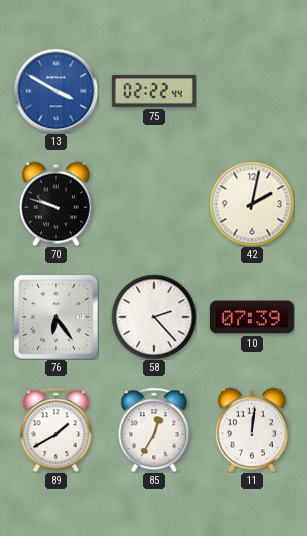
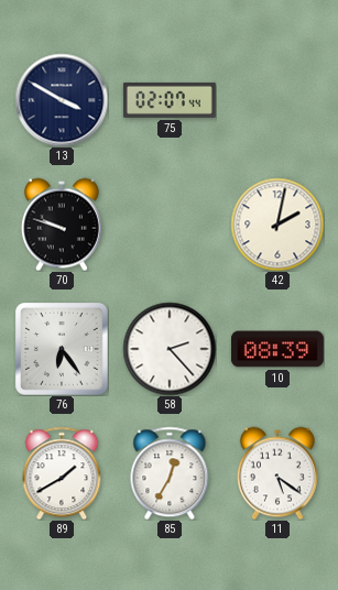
13 dial: blue -> navy
75: 02:22 -> 02:07
10: 07:39 -> 08:39
11: 12:01 -> 5:21
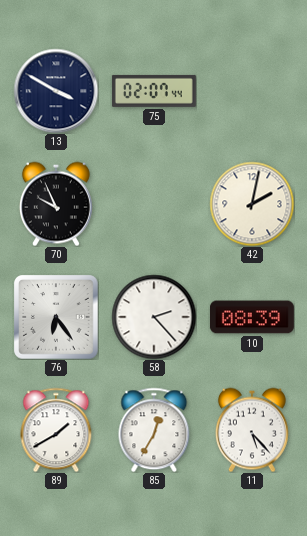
70: 9:48 -> 9:56
11: 5:21 -> 5:23
